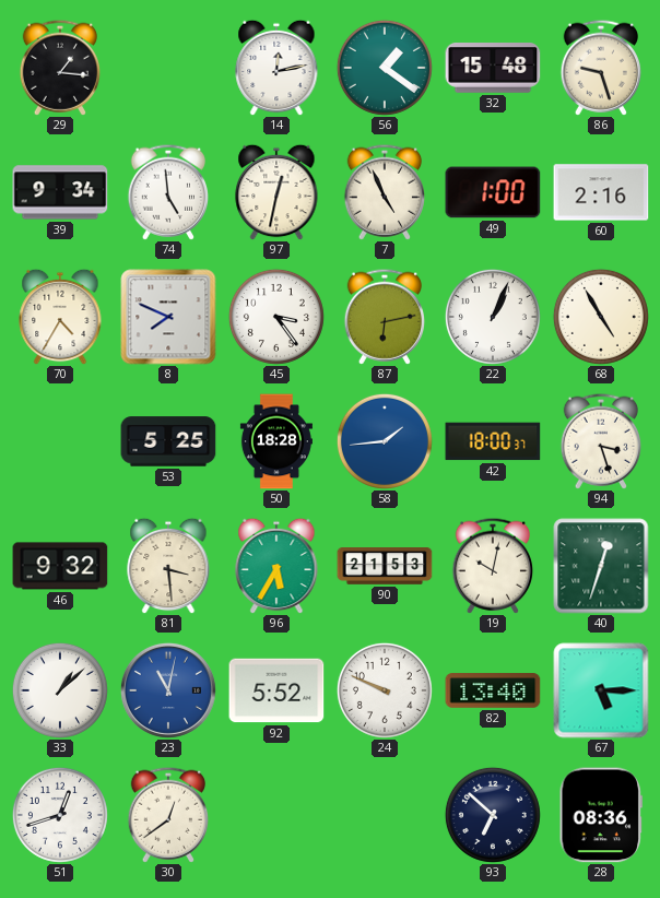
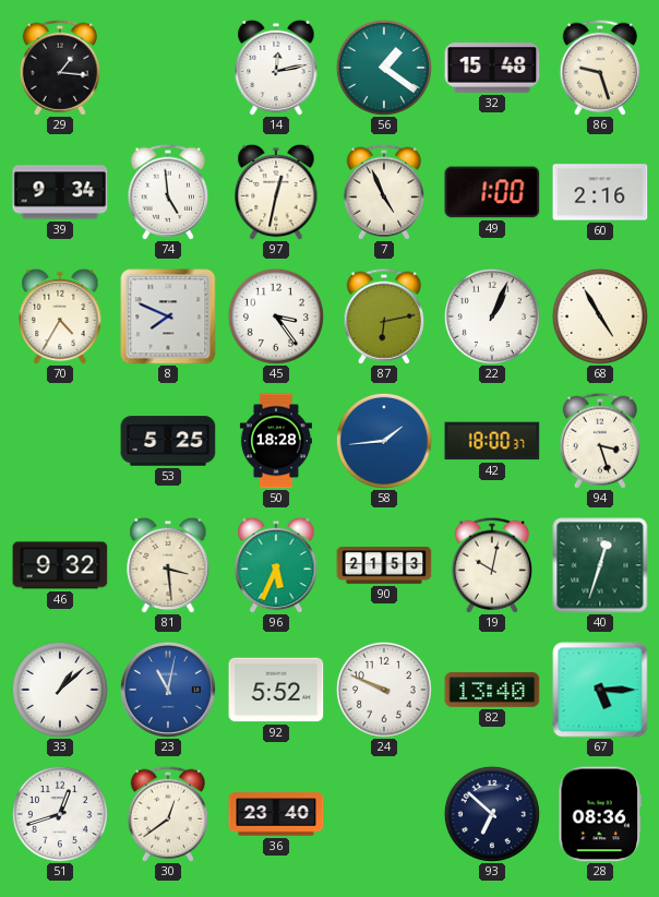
96: 5:35 -> 5:34
36: none -> 23:40
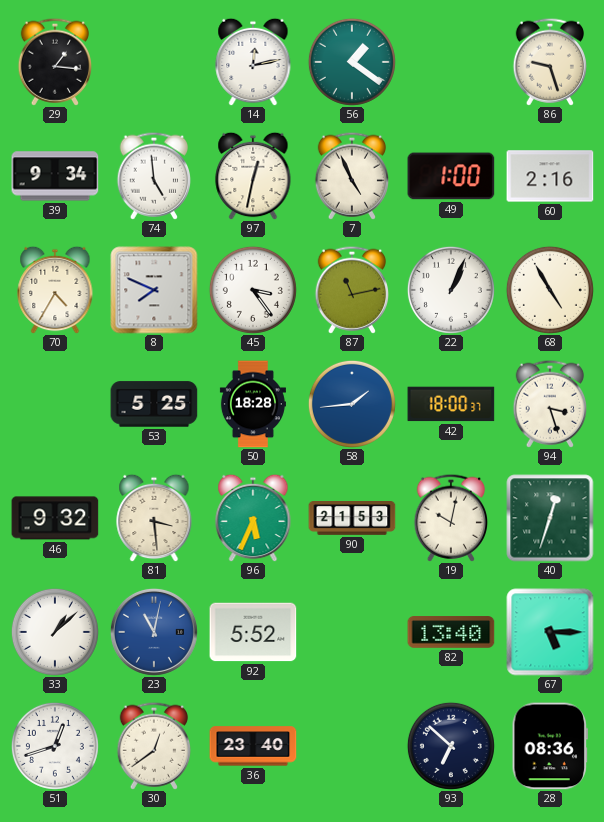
32: 15:48 -> none
87: 6:13 -> 11:13
24: 9:49 -> none
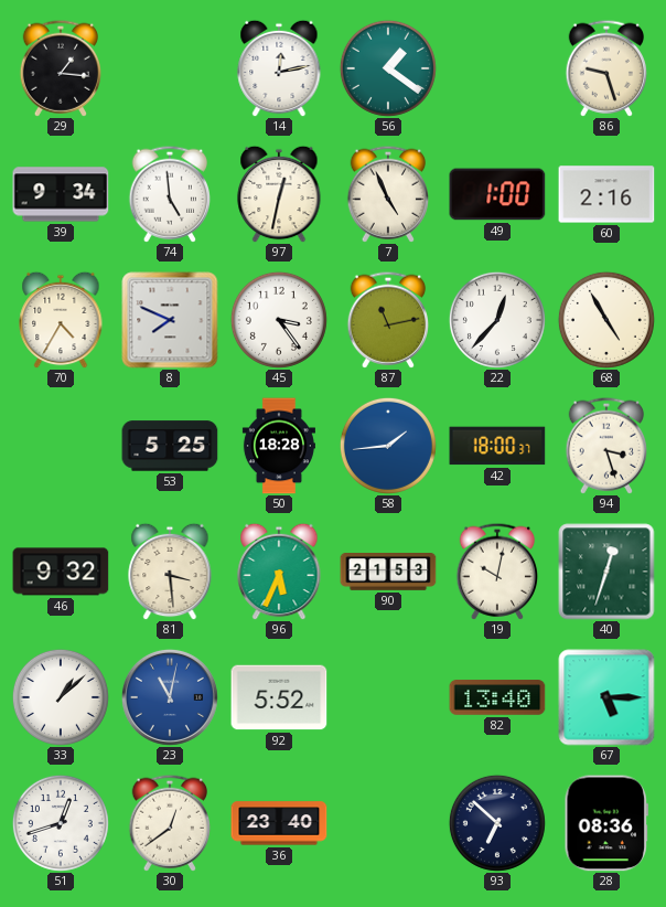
22: 1:04 -> 12:37
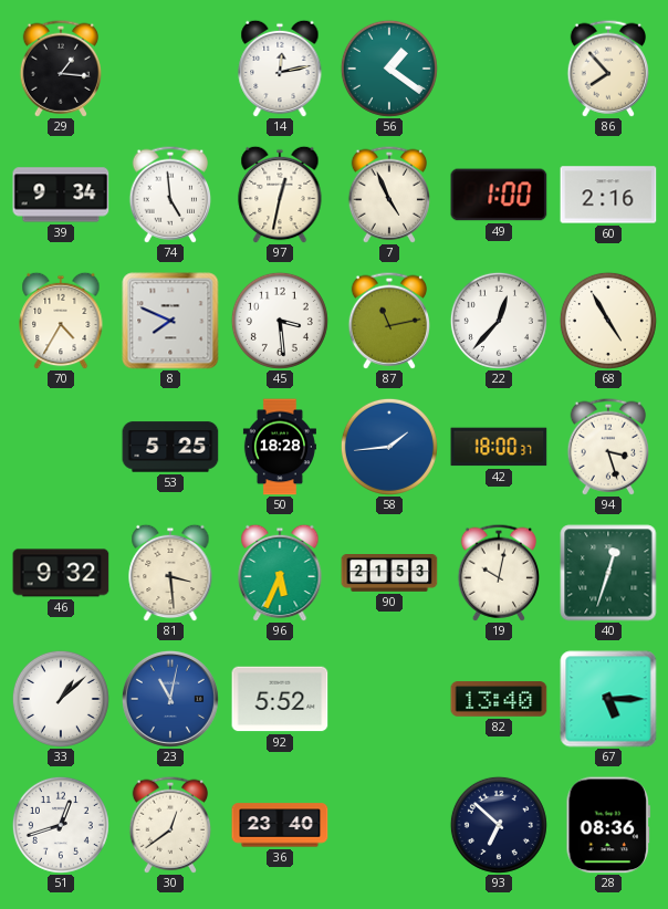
86: 9:27 -> 7:53
45: 3:24 -> 3:29
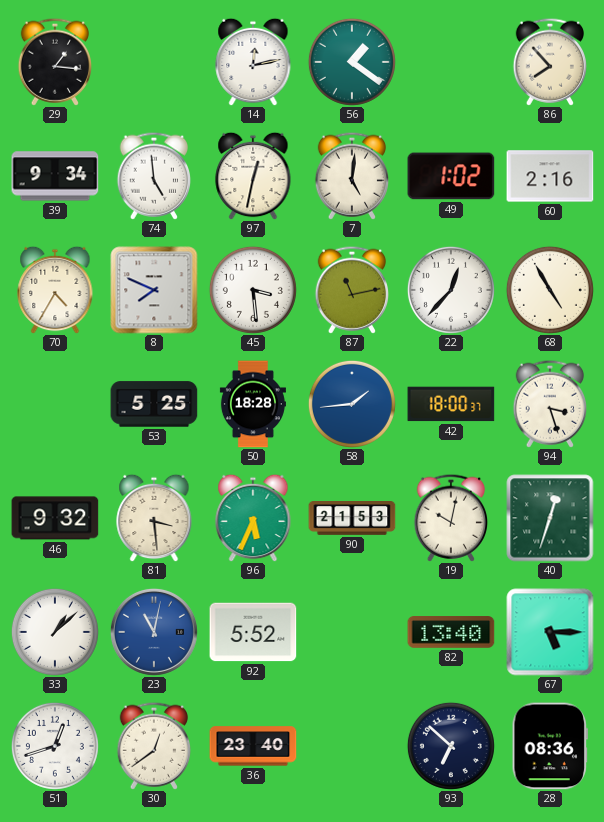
7: 4:56 -> 5:01
49: 1:00 -> 1:02
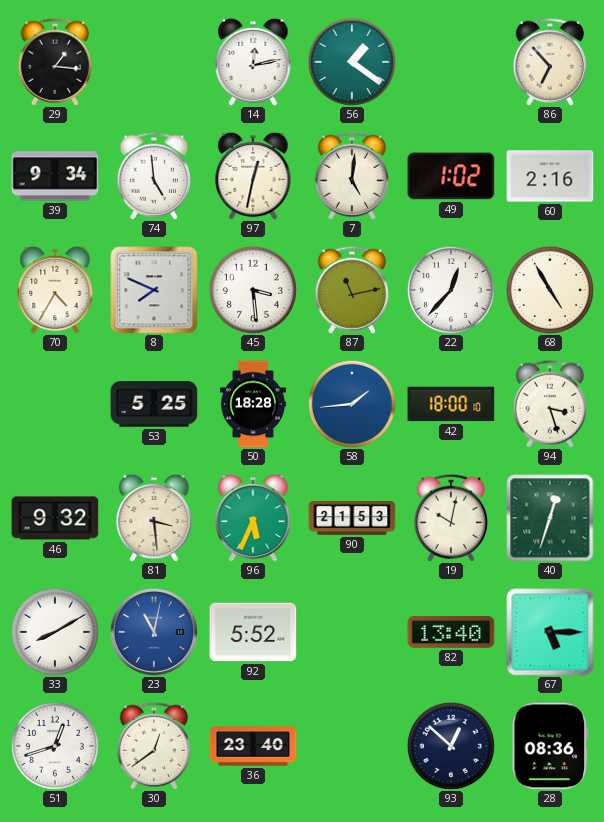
86: 7:53 -> 6:53
42: 18:00:37 -> 18:00:10
33: 1:08 -> 8:10
93: 6:52 -> 12:52
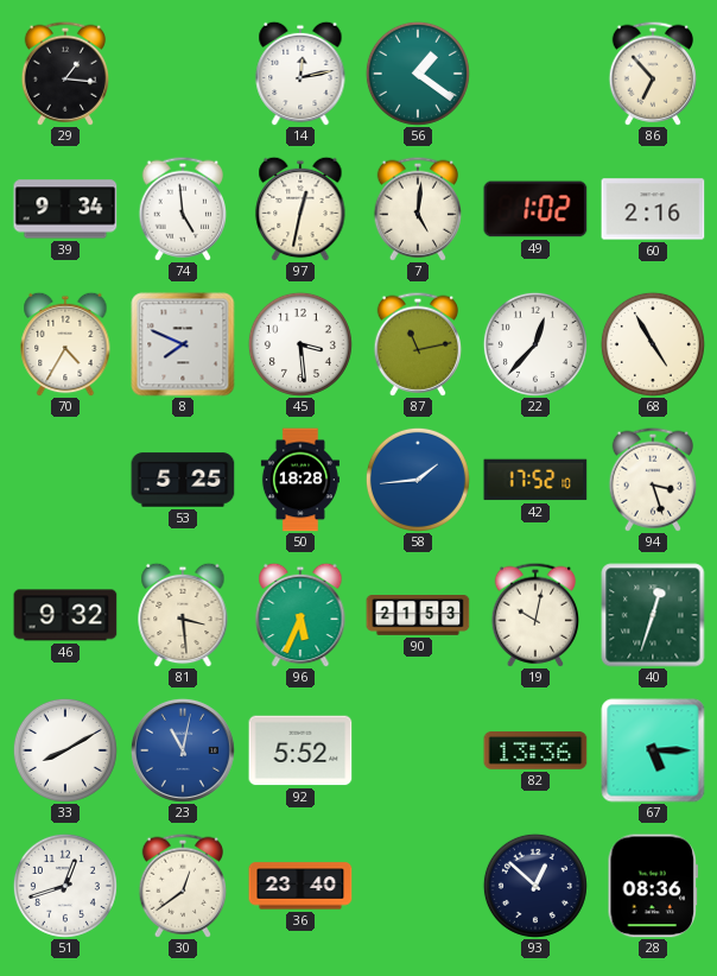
42: 18:00 -> 17:52
82: 13:40 -> 13:36
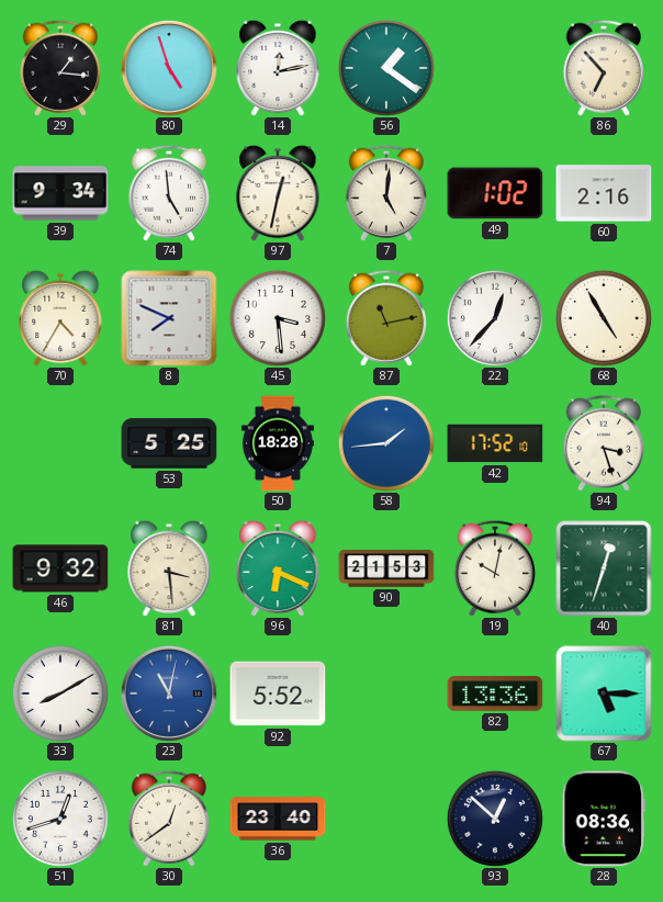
80: none -> 4:57
96: 5:34 -> 6:19
